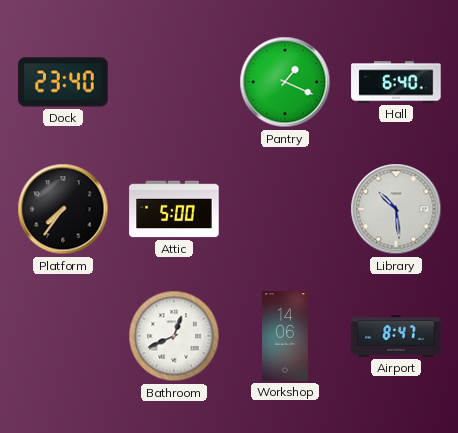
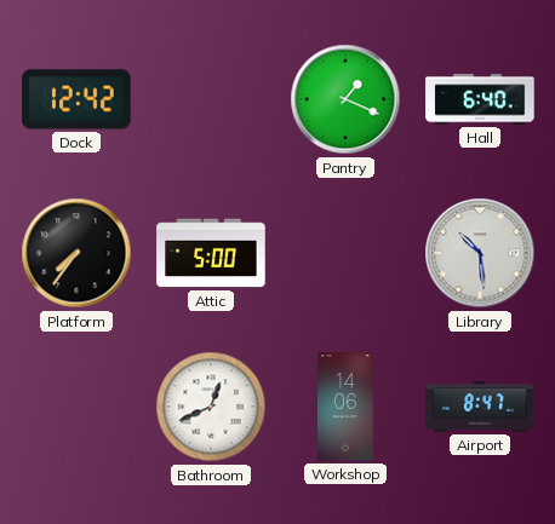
Dock: 23:40 -> 12:42
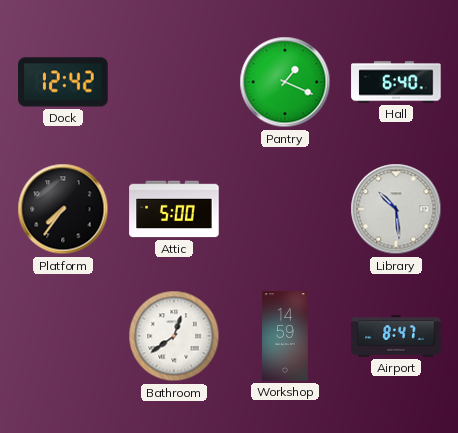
Bathroom: 12:41 -> 12:39
Workshop: 14:06 -> 14:59
